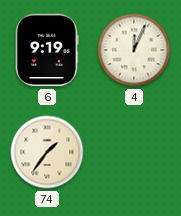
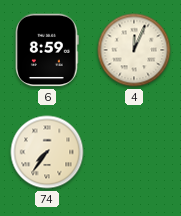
6: 9:19 -> 8:59
74: 1:36 -> 7:36
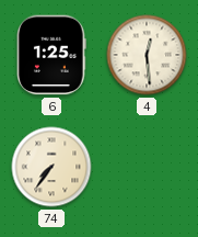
6: 8:59 -> 1:25
4: 12:04 -> 12:29
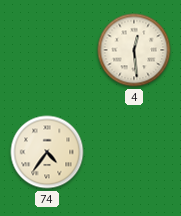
6: 1:25 -> none
74: 7:36 -> 4:36
